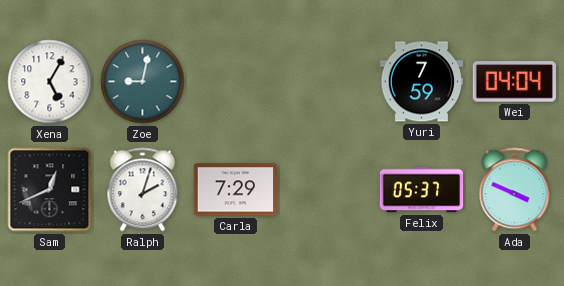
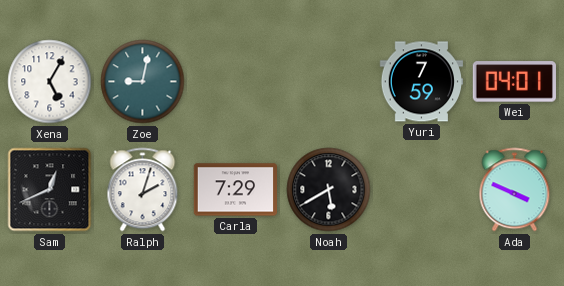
Wei: 04:04 -> 04:01
Noah: none -> 5:40
Felix: 05:37 -> none
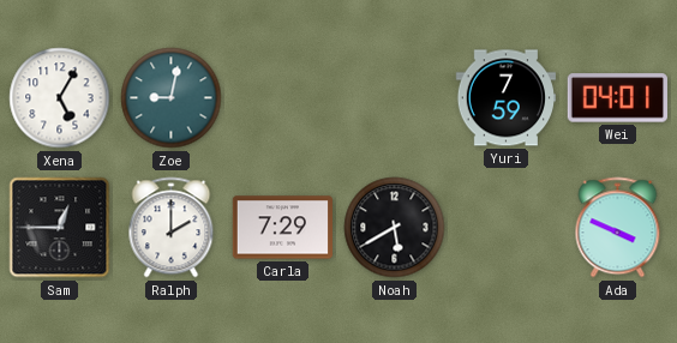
Sam: 12:41 -> 12:45
Ralph: 2:03 -> 2:00
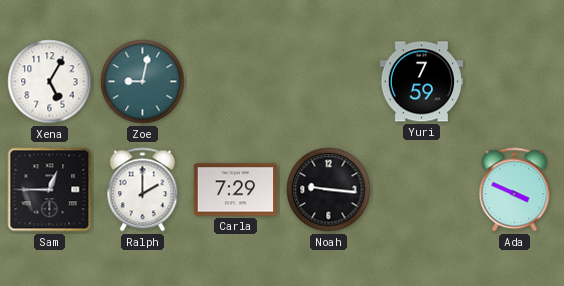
Wei: 04:01 -> none
Noah: 5:40 -> 9:16
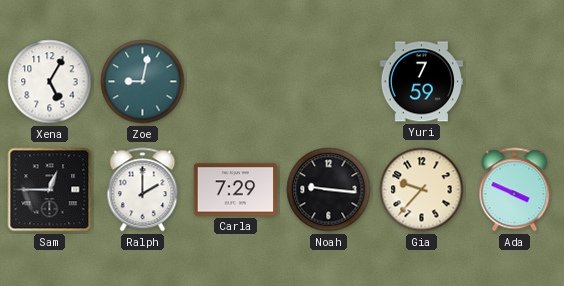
Gia: none -> 9:37
